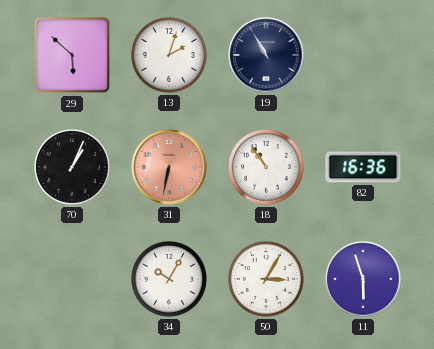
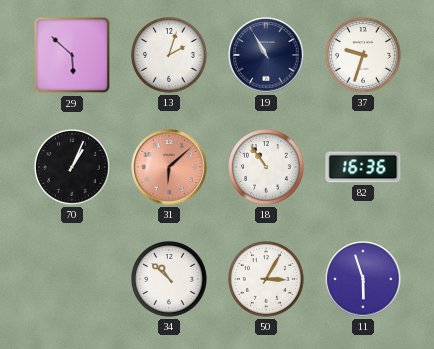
37: none -> 9:33
31: 6:32 -> 6:08
34: 10:05 -> 10:52
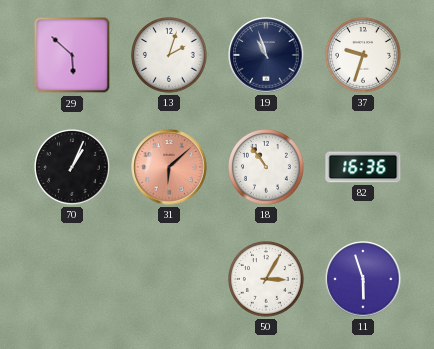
19: 10:55 -> 10:57
34: 10:52 -> none
